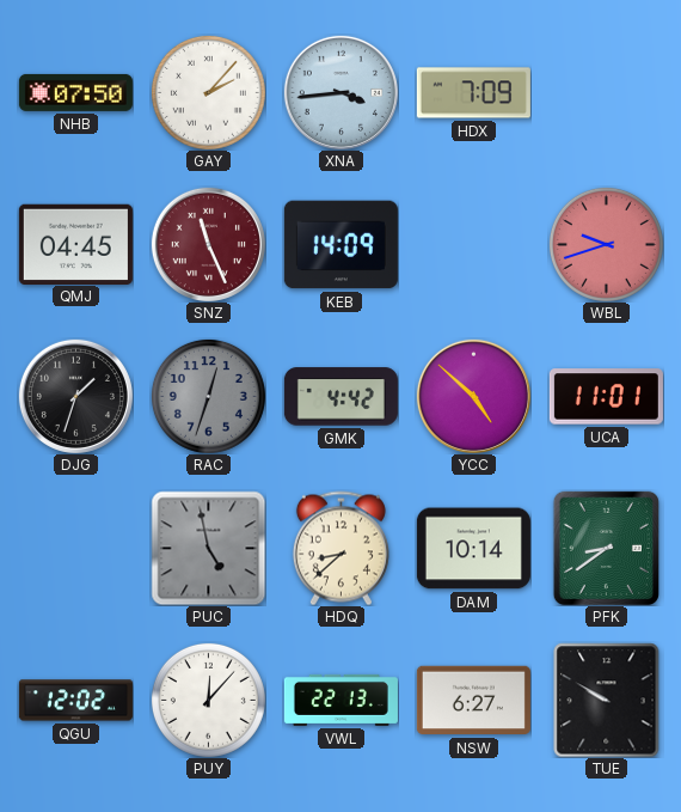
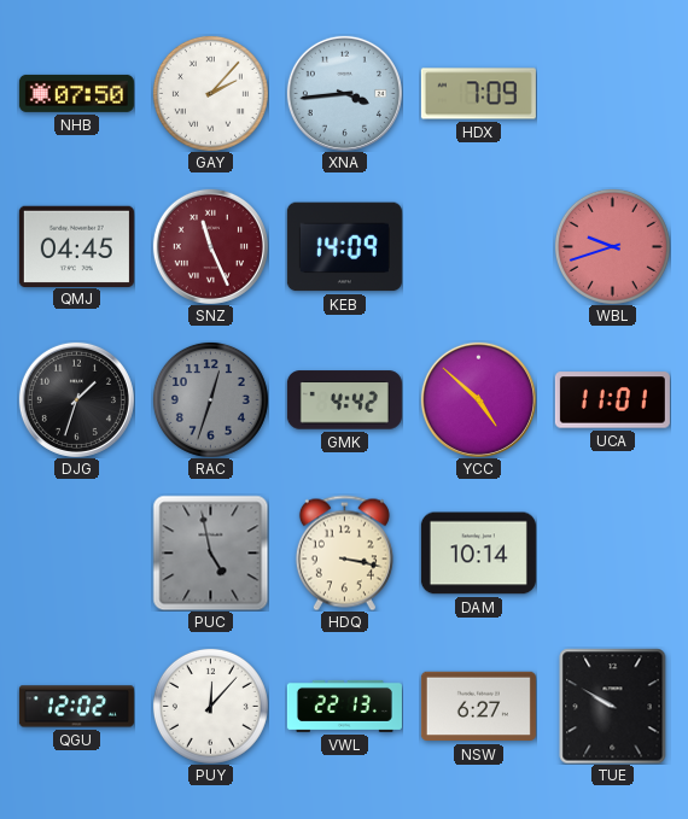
HDQ: 8:38 -> 3:17
PFK: 8:39 -> none
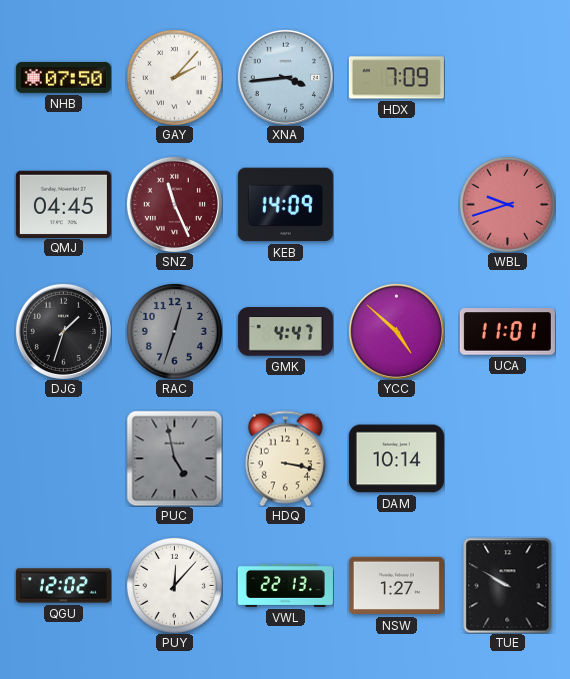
GMK: 4:42 -> 4:47
NSW: 6:27 -> 1:27
